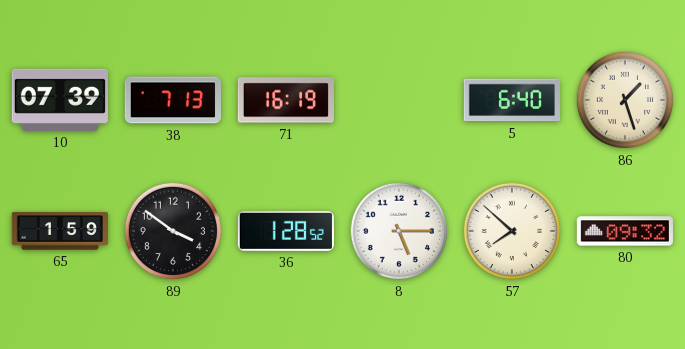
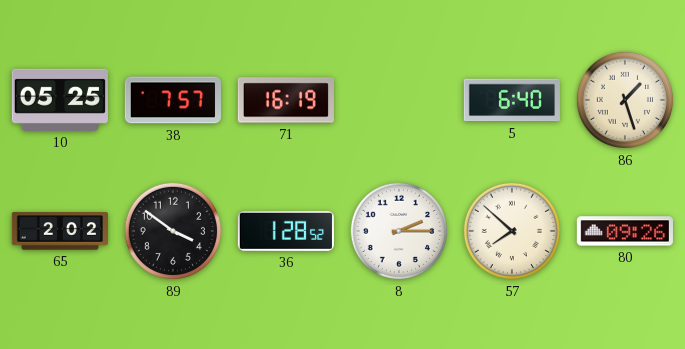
10: 07:39 -> 05:25
38: 7:13 -> 7:57
65: 1:59 -> 2:02
8: 5:15 -> 2:15
80: 09:32 -> 09:26
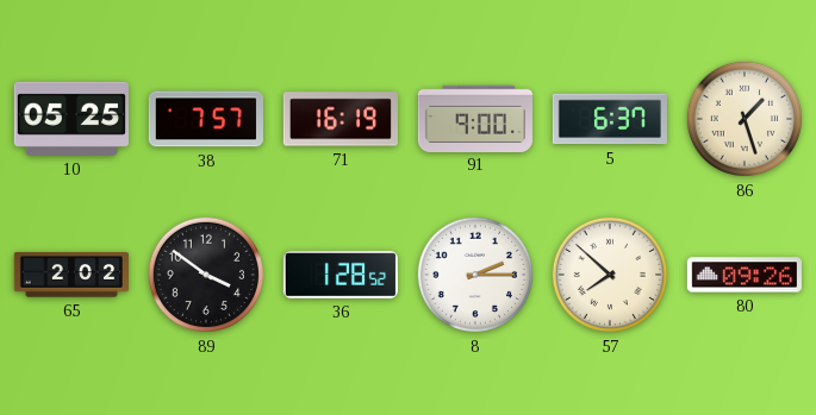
91: none -> 9:00
5: 6:40 -> 6:37
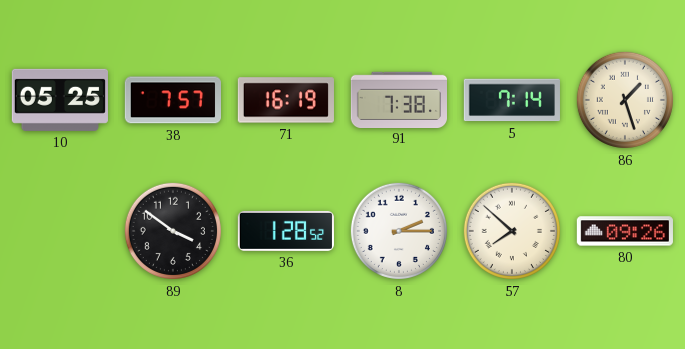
91: 9:00 -> 7:38
5: 6:37 -> 7:14
65: 2:02 -> none
